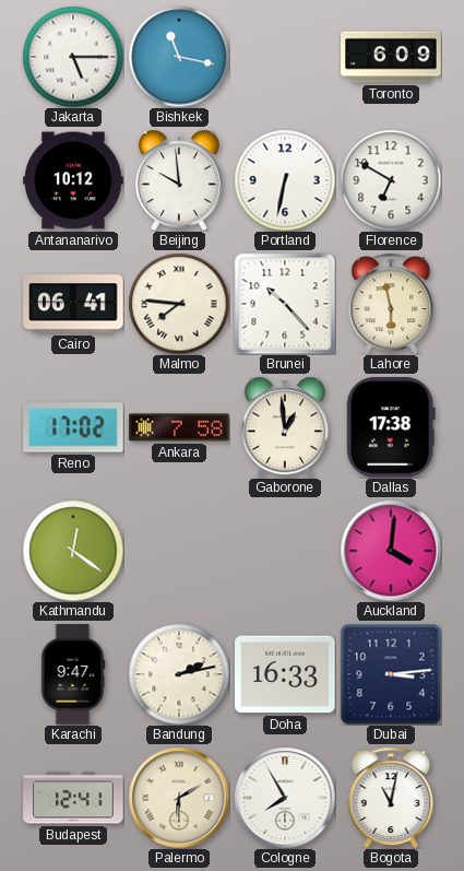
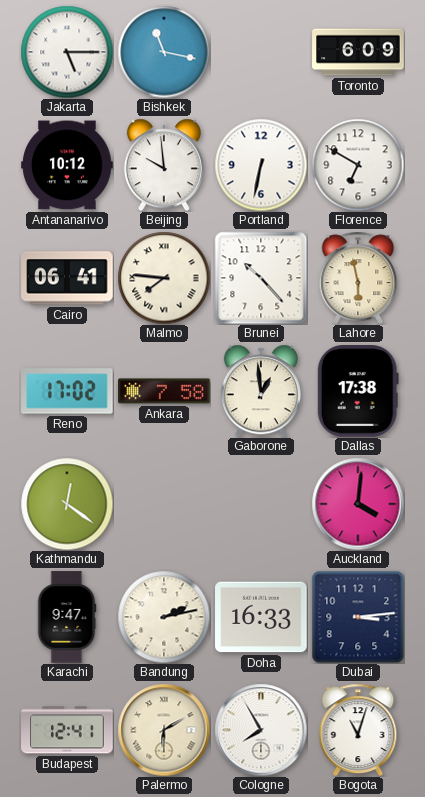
Bogota: 11:02 -> 11:03
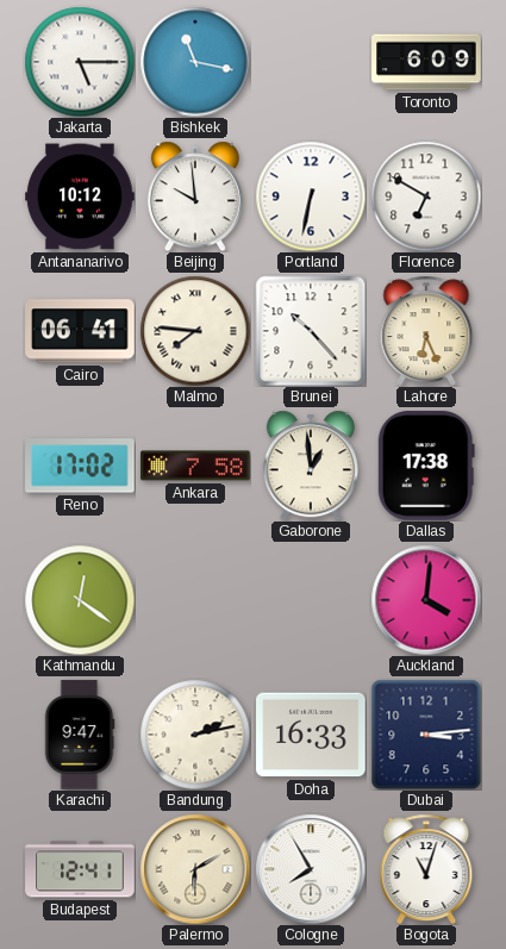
Lahore: 5:58 -> 6:26
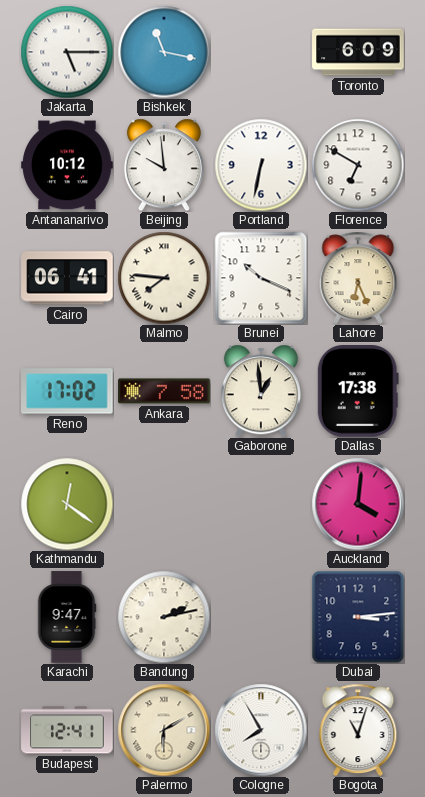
Brunei: 10:23 -> 10:19
Doha: 16:33 -> none
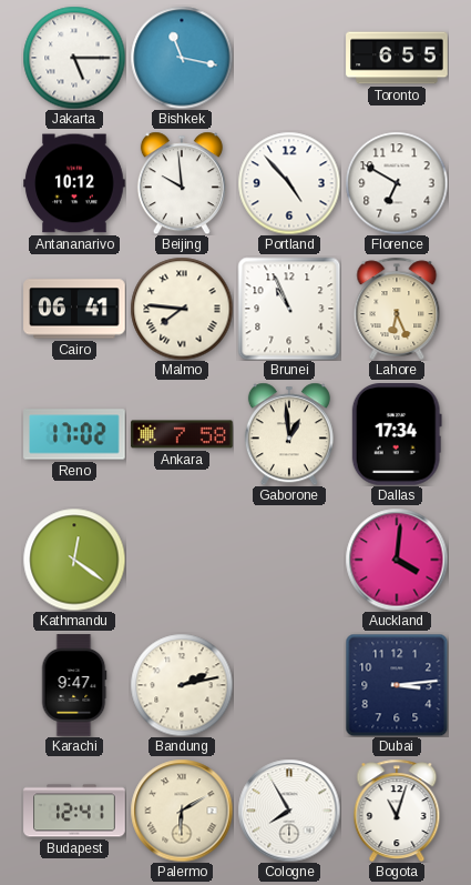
Toronto: 6:09 -> 6:55
Portland: 6:32 -> 4:53
Brunei: 10:19 -> 10:56
Dallas: 17:38 -> 17:34
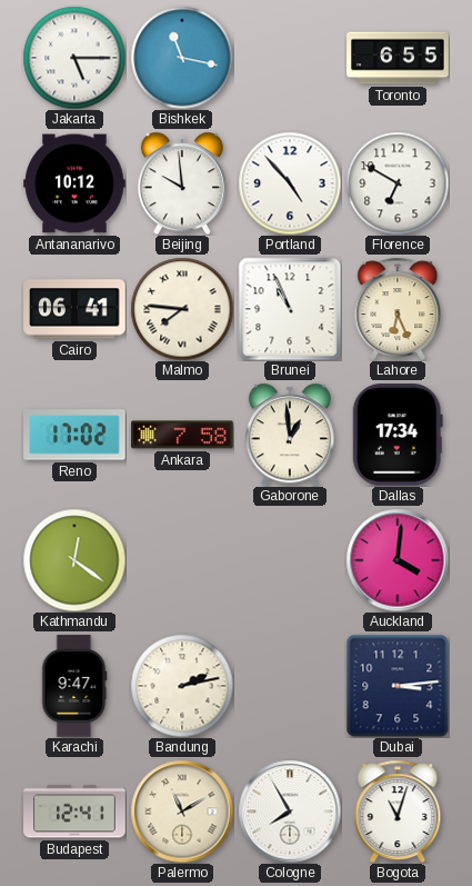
Palermo: 6:10 -> 11:10
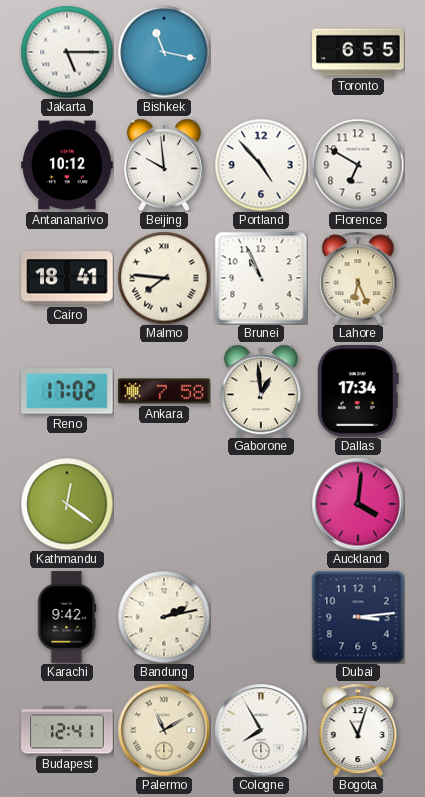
Cairo: 06:41 -> 18:41
Karachi: 9:47 -> 9:42
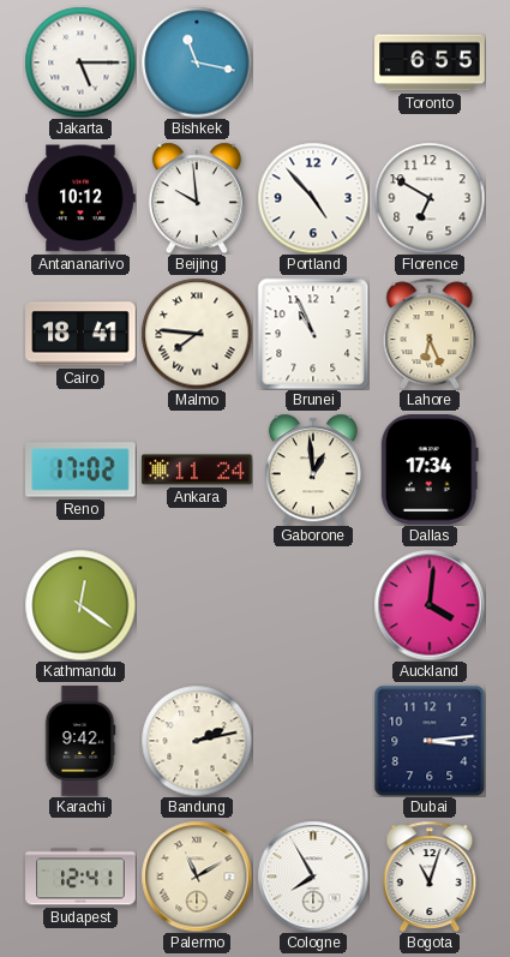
Ankara: 7:58 -> 11:24
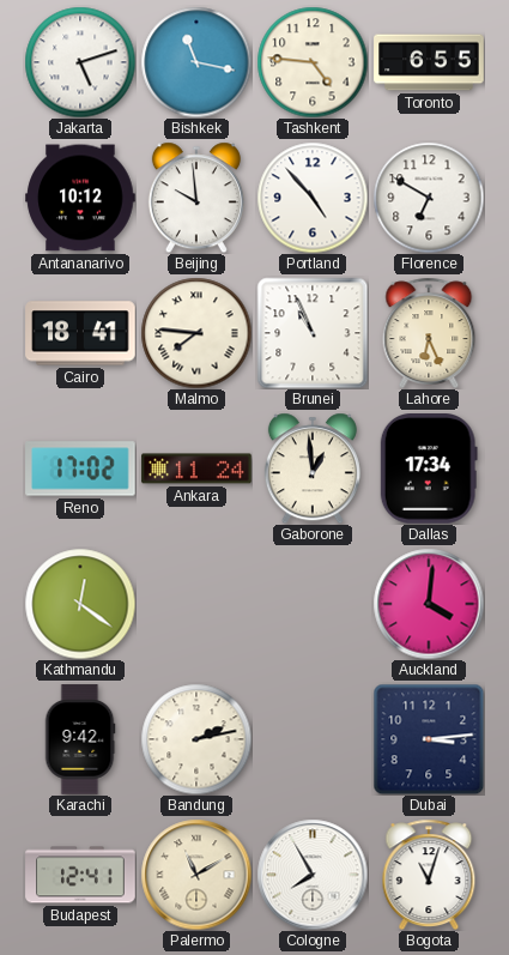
Jakarta: 5:15 -> 5:12
Tashkent: none -> 4:46
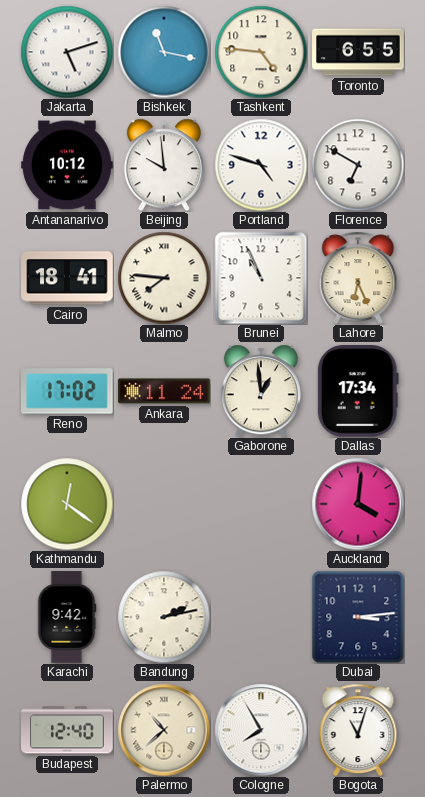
Portland: 4:53 -> 4:48
Budapest: 12:41 -> 12:40
Palermo: 11:10 -> 10:38
